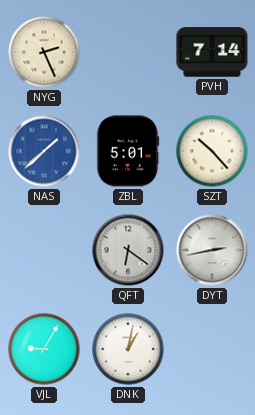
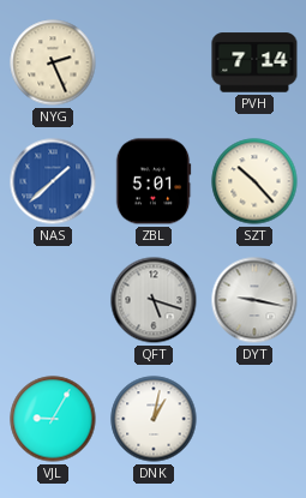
QFT: 6:21 -> 5:18
DYT: 2:43 -> 9:17
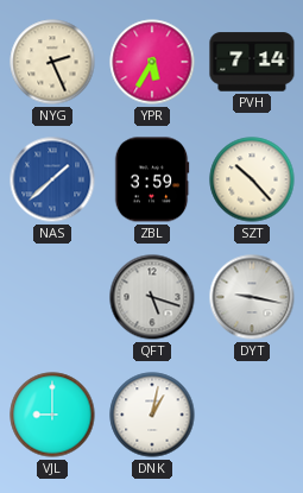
YPR: none -> 5:35
ZBL: 5:01 -> 3:59
VJL: 9:05 -> 9:00
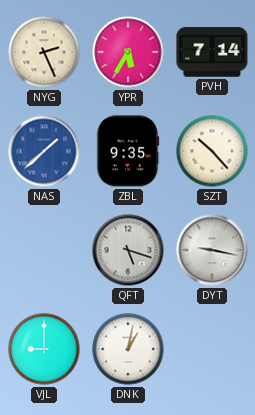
ZBL: 3:59 -> 9:35
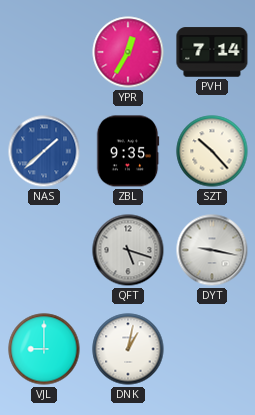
NYG: 2:26 -> none
YPR: 5:35 -> 12:35
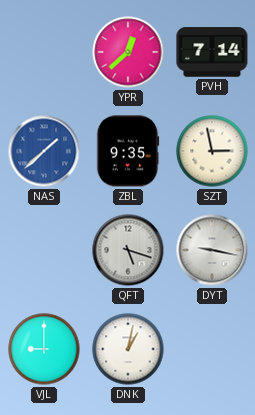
YPR: 12:35 -> 12:38
SZT: 10:23 -> 2:58
